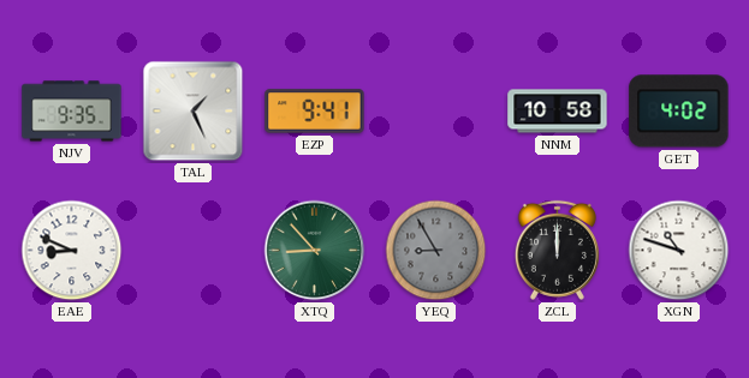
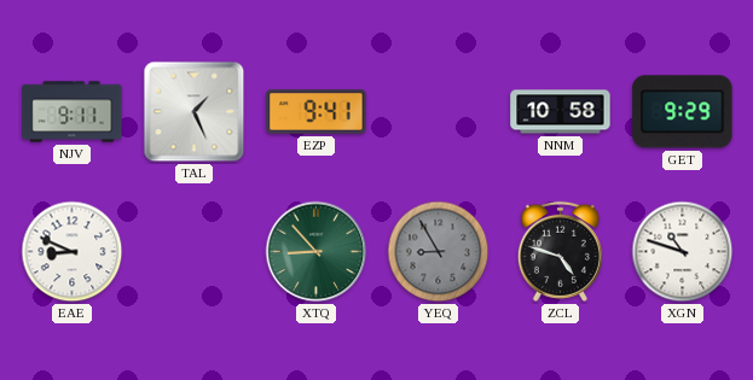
NJV: 9:35 -> 9:11
GET: 4:02 -> 9:29
ZCL: 12:00 -> 4:48
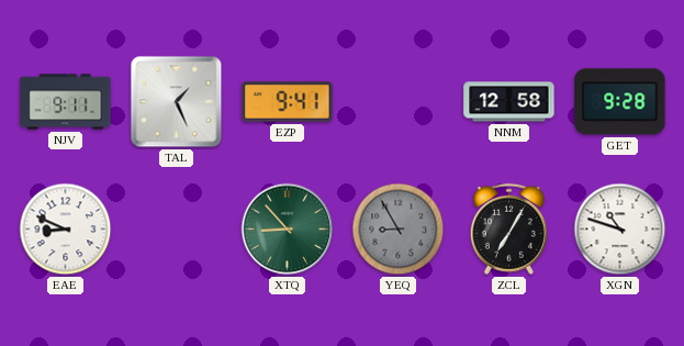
NNM: 10:58 -> 12:58
GET: 9:29 -> 9:28
ZCL: 4:48 -> 7:05
